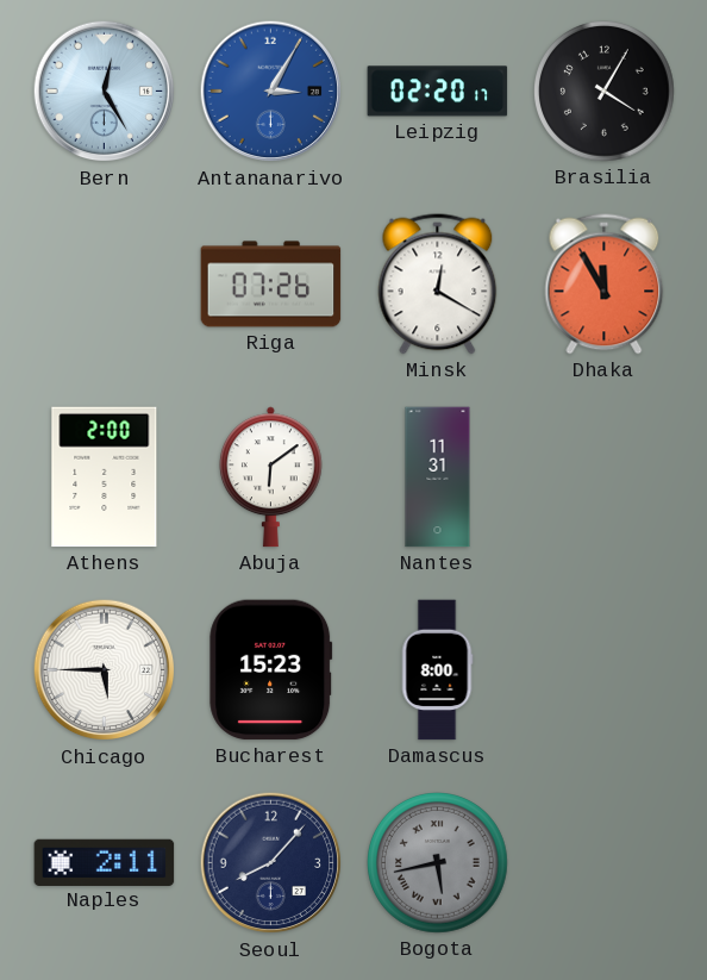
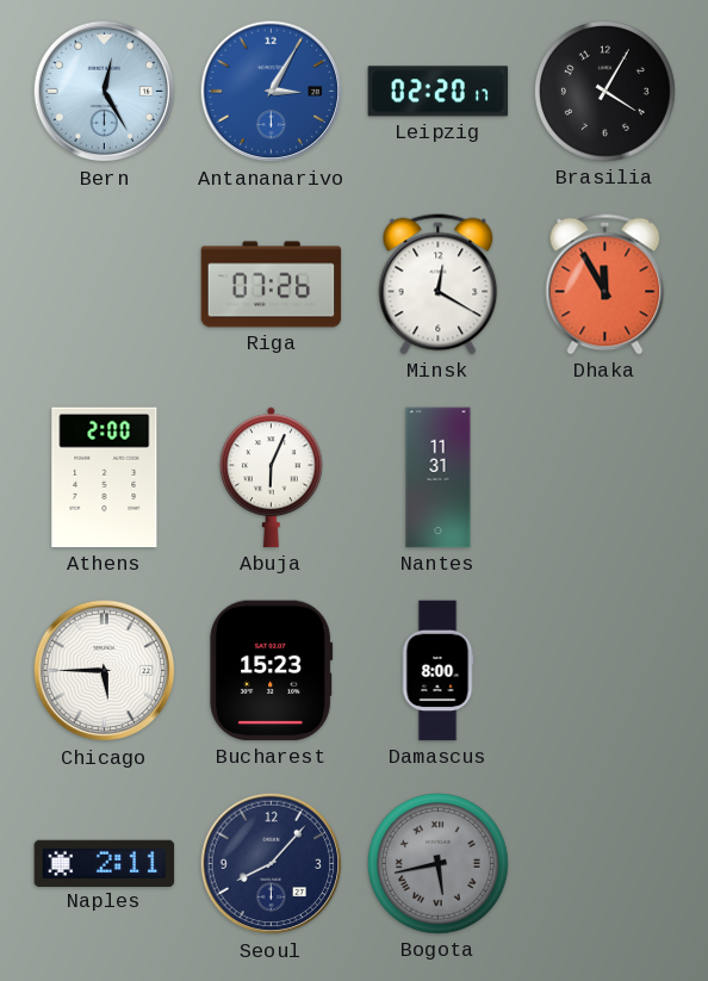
Abuja: 6:09 -> 6:04
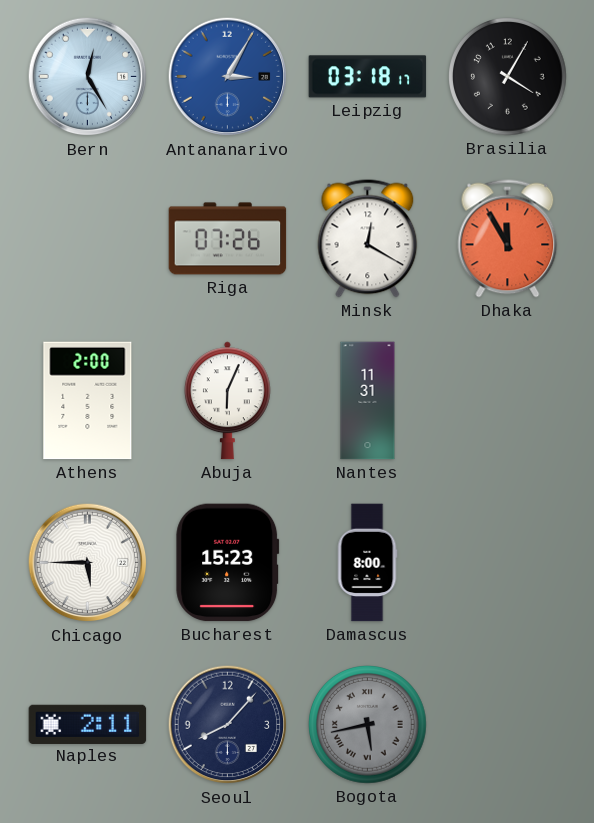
Leipzig: 02:20 -> 03:18
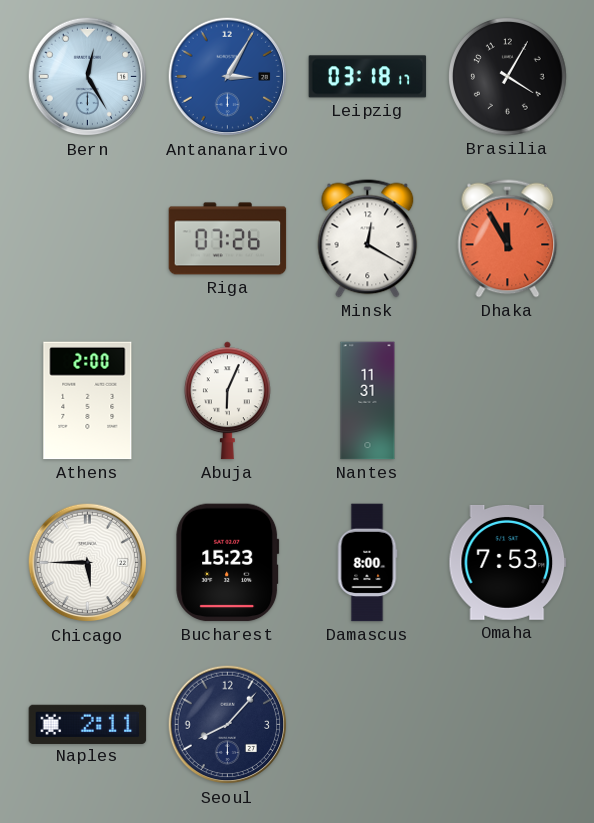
Omaha: none -> 7:53
Bogota: 5:43 -> none
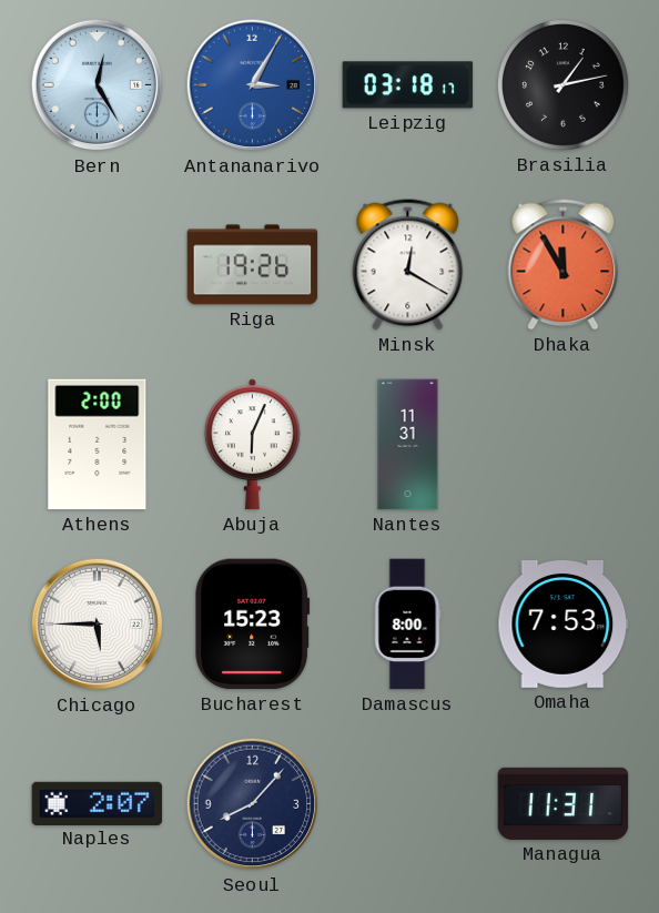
Brasilia: 4:05 -> 1:13
Riga: 07:26 -> 19:26
Naples: 2:11 -> 2:07
Managua: none -> 11:31
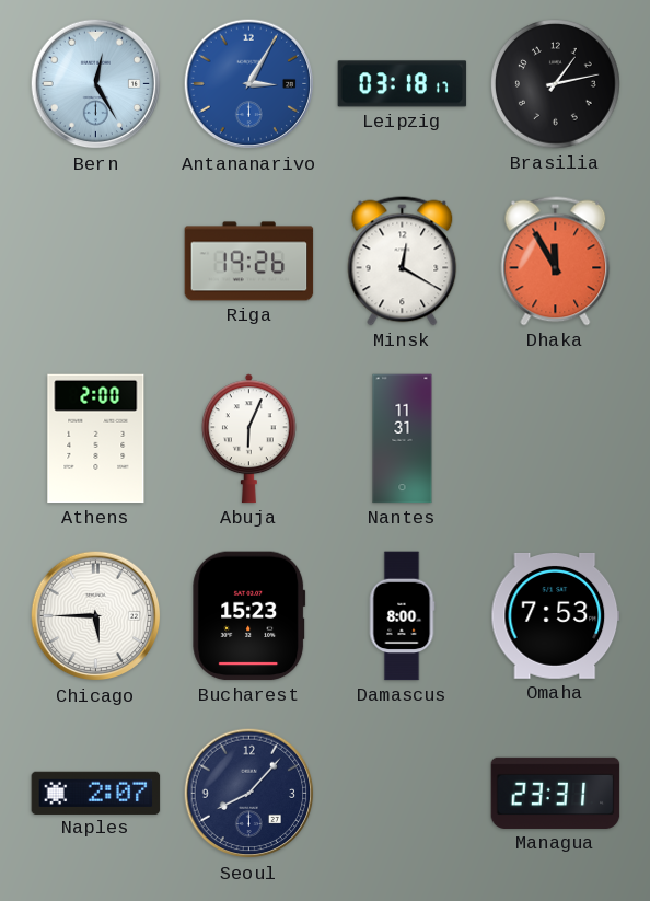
Managua: 11:31 -> 23:31
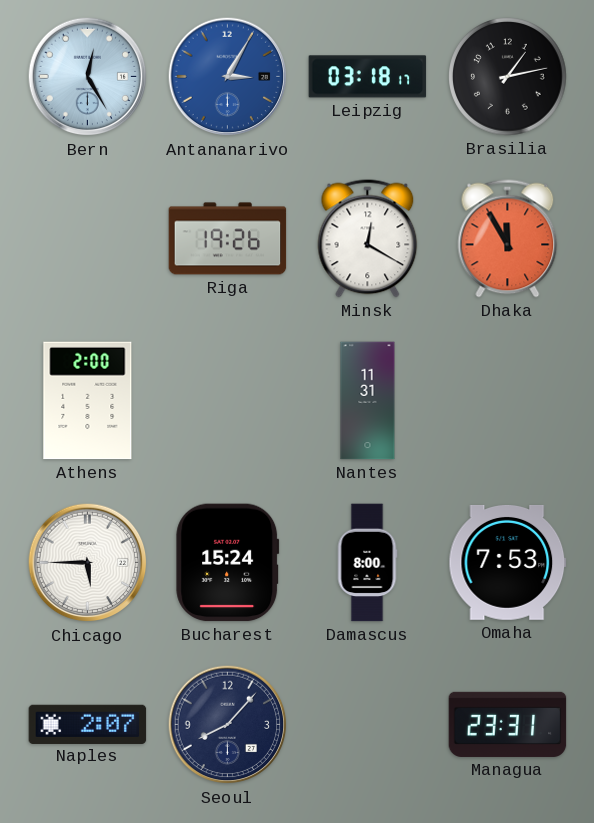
Abuja: 6:04 -> none
Bucharest: 15:23 -> 15:24
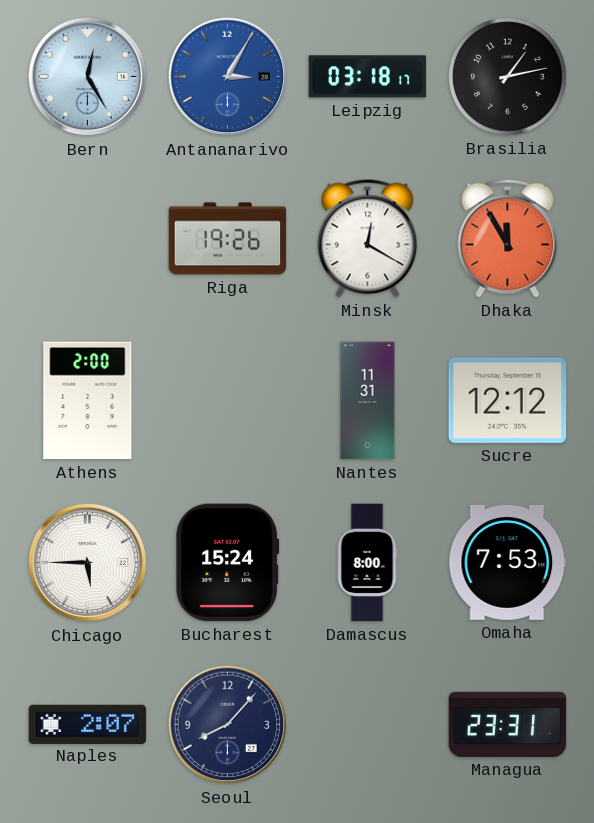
Sucre: none -> 12:12
